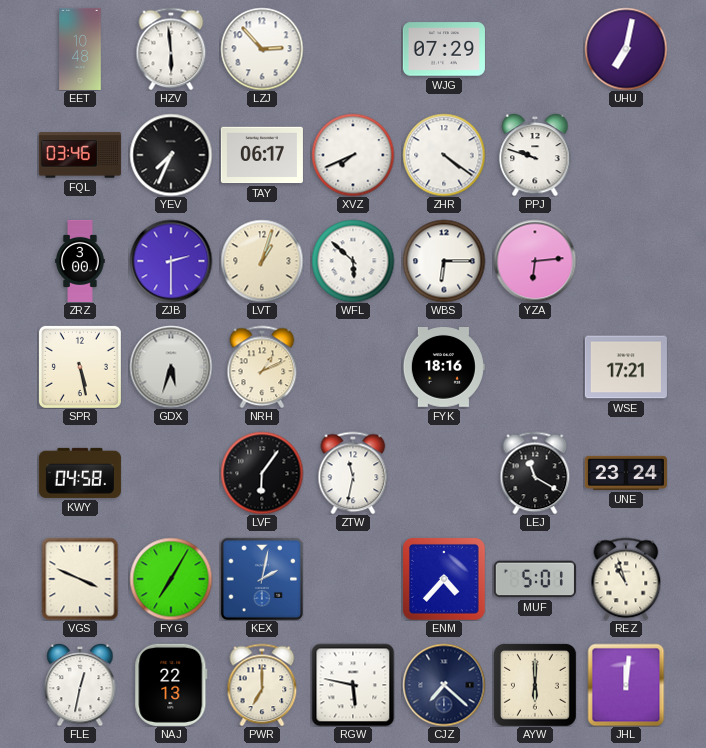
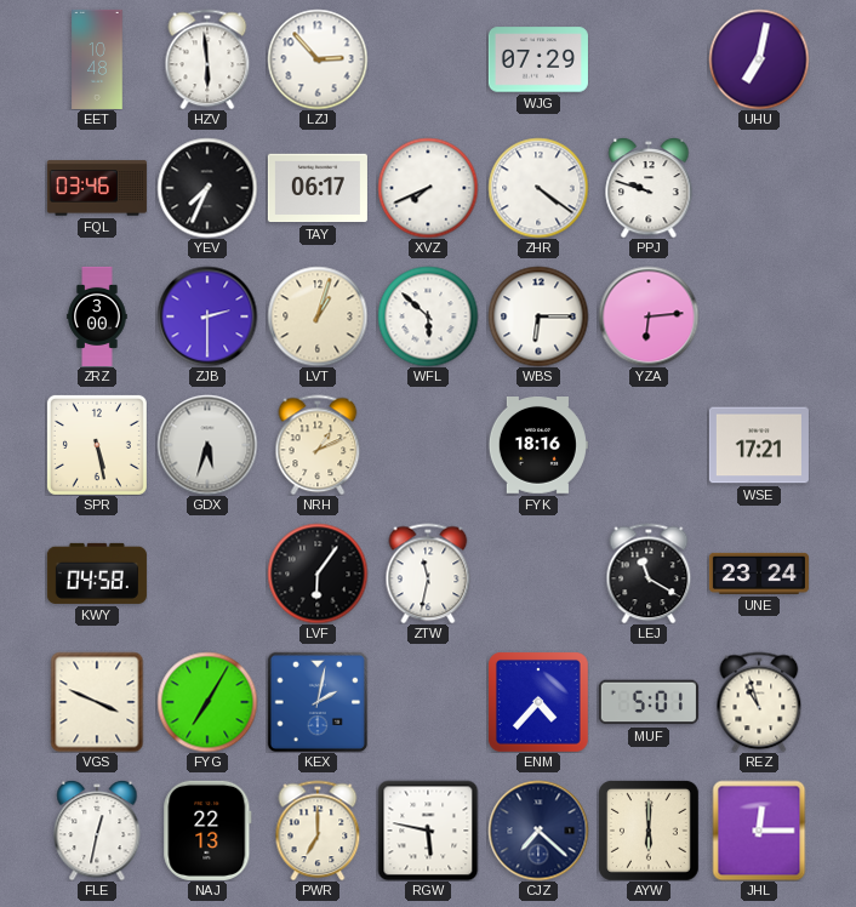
JHL: 12:01 -> 12:15
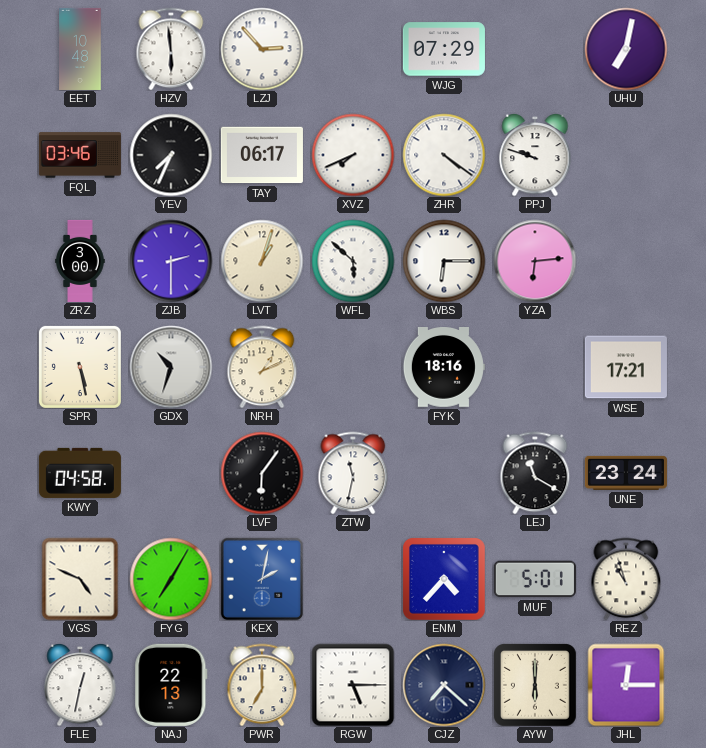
GDX: 5:33 -> 10:33
VGS: 3:49 -> 4:49
RGW: 5:47 -> 5:15
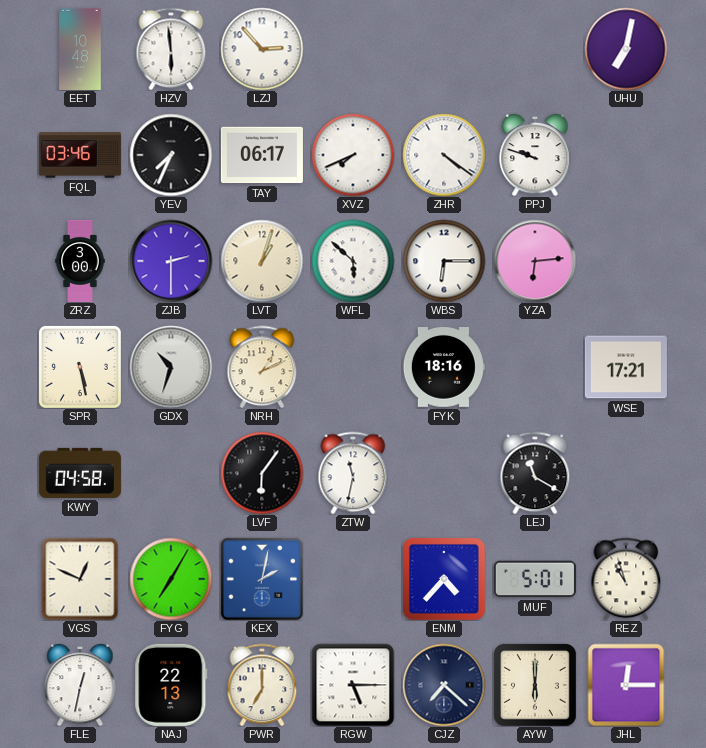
WJG: 07:29 -> none
UNE: 23:24 -> none
VGS: 4:49 -> 12:49
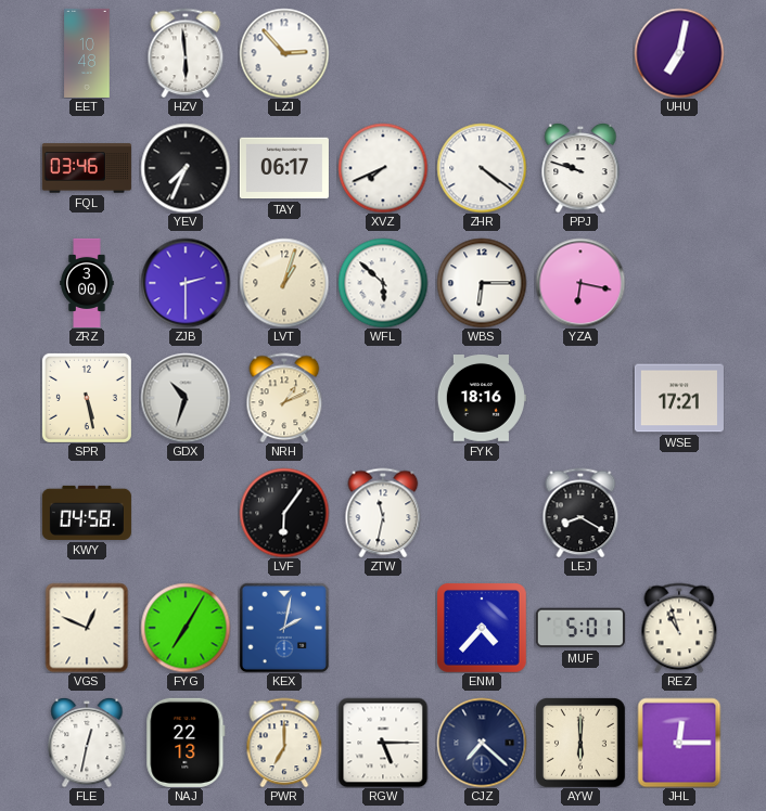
YZA: 6:14 -> 6:17
LEJ: 11:20 -> 8:20
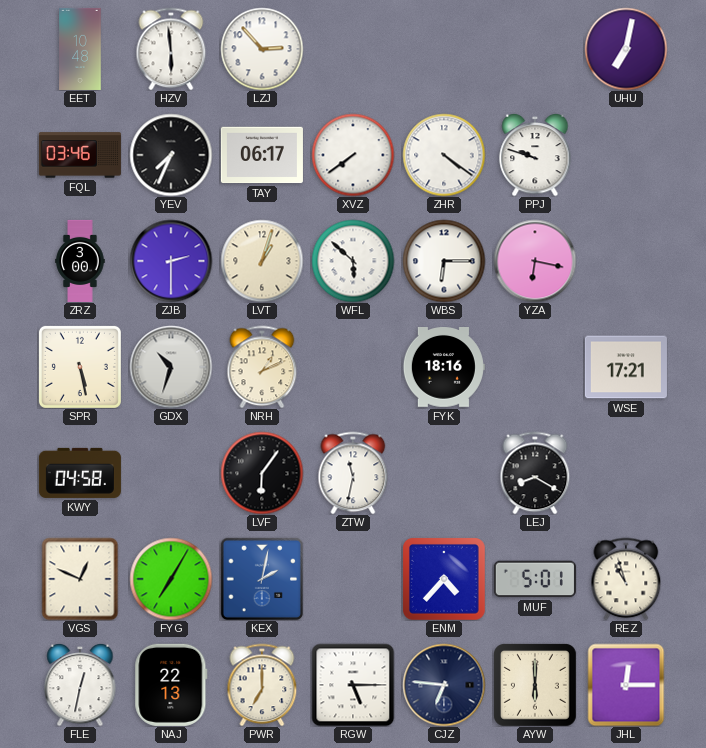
XVZ: 7:41 -> 7:39
CJZ: 7:22 -> 6:46
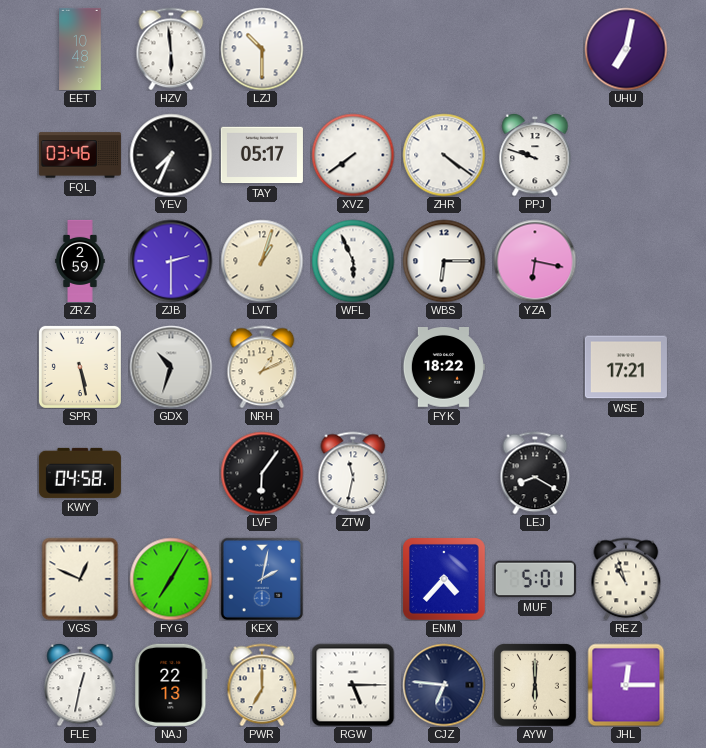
LZJ: 2:53 -> 10:30
TAY: 06:17 -> 05:17
ZRZ: 3:00 -> 2:59
WFL: 5:52 -> 5:56
FYK: 18:16 -> 18:22
